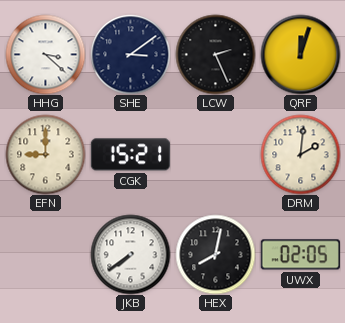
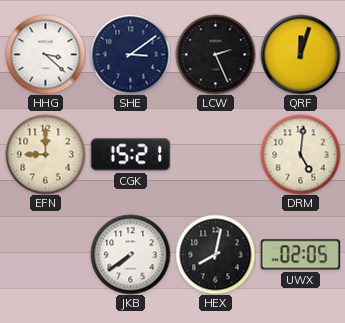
DRM: 2:01 -> 5:01
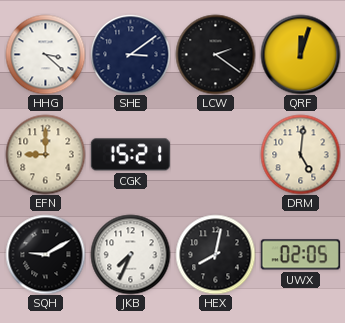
LCW: 2:26 -> 2:21
SQH: none -> 9:10
JKB: 7:39 -> 7:34
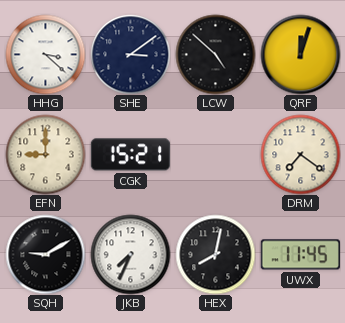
LCW: 2:21 -> 4:52
DRM: 5:01 -> 7:21
UWX: 02:05 -> 11:45
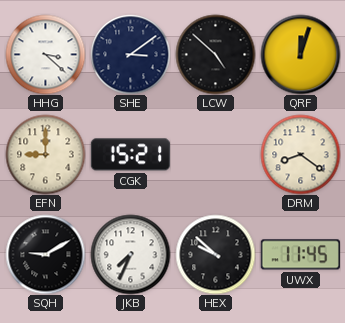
DRM: 7:21 -> 8:21
HEX: 8:02 -> 9:52
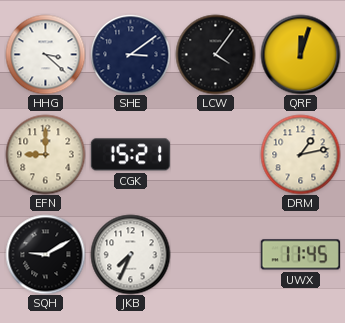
LCW: 4:52 -> 4:06
DRM: 8:21 -> 1:13
HEX: 9:52 -> none
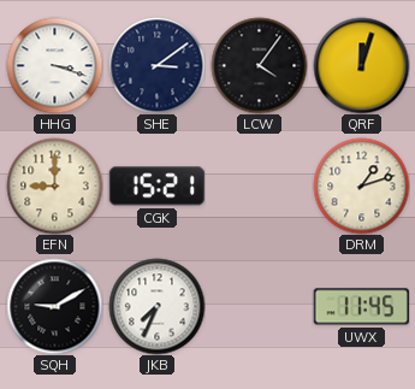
HHG: 3:22 -> 3:18
DRM: 1:13 -> 1:12
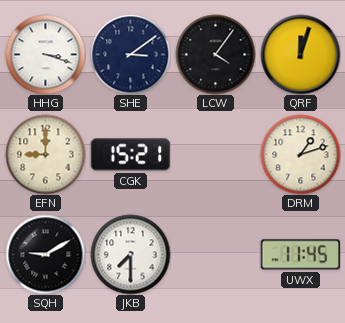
JKB: 7:34 -> 7:30
